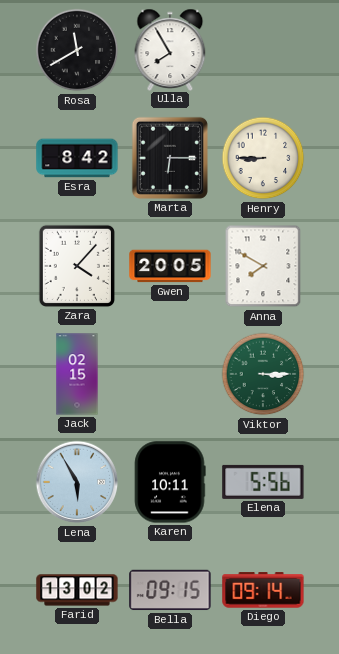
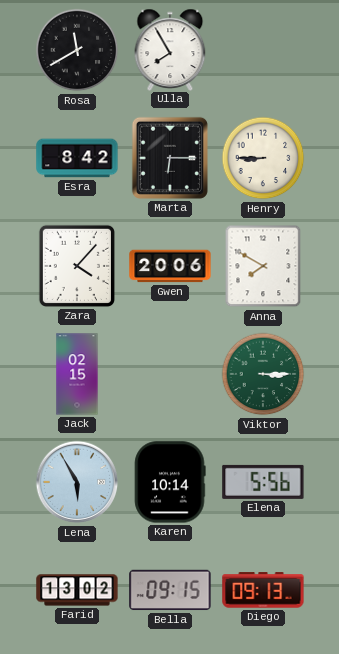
Gwen: 20:05 -> 20:06
Karen: 10:11 -> 10:14
Diego: 09:14 -> 09:13
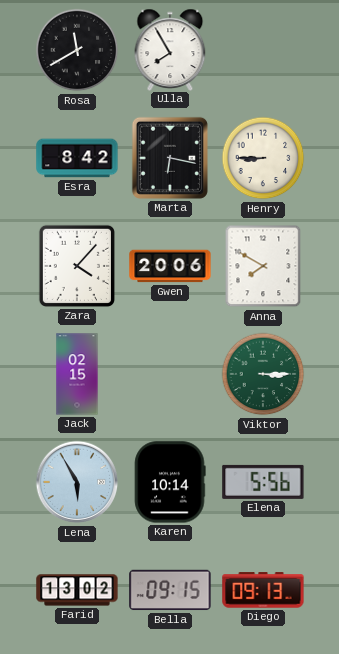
Marta: 6:15 -> 6:17
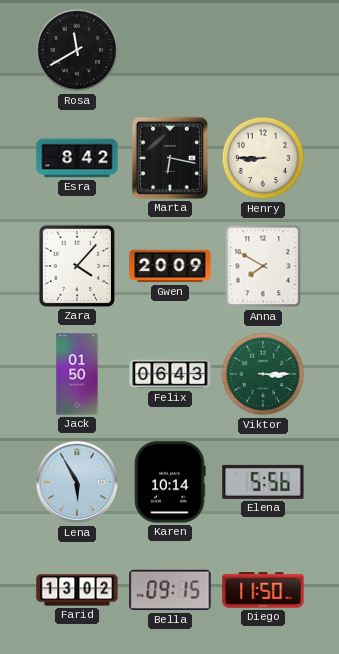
Ulla: 7:55 -> none
Gwen: 20:06 -> 20:09
Jack: 02:15 -> 01:50
Felix: none -> 06:43
Diego: 09:13 -> 11:50
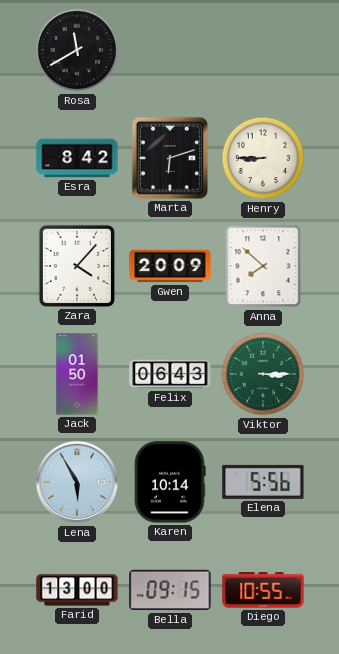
Marta: 6:17 -> 6:12
Anna: 7:50 -> 7:52
Farid: 13:02 -> 13:00
Diego: 11:50 -> 10:55
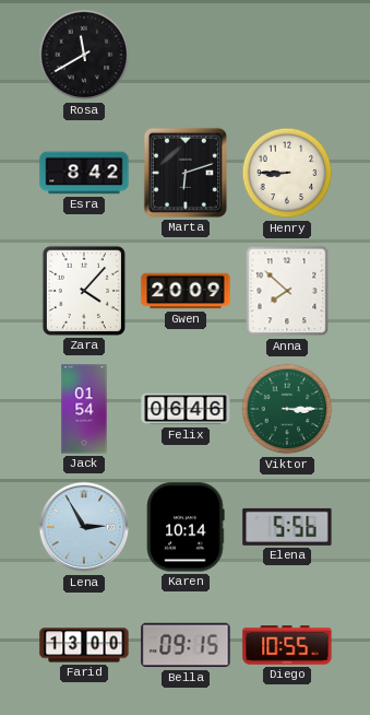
Jack: 01:50 -> 01:54
Felix: 06:43 -> 06:46
Lena: 5:55 -> 2:55
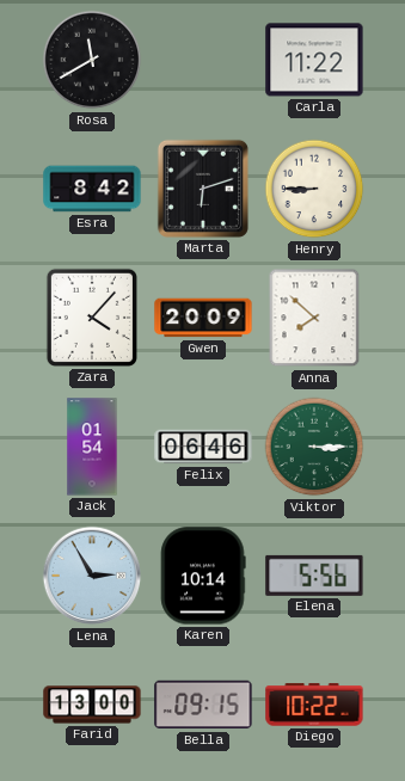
Carla: none -> 11:22
Diego: 10:55 -> 10:22
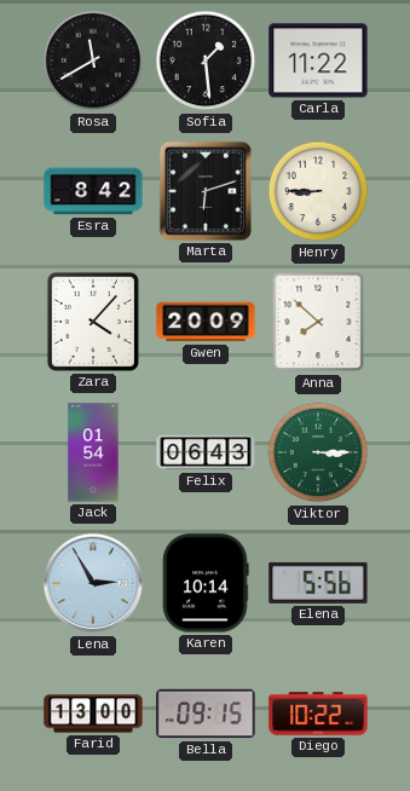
Sofia: none -> 1:29
Felix: 06:46 -> 06:43
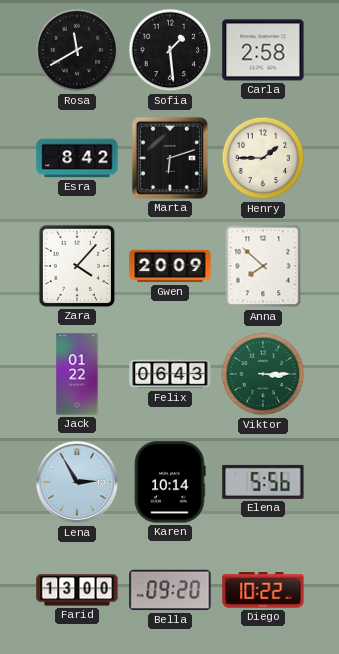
Carla: 11:22 -> 2:58
Henry: 8:45 -> 1:45
Jack: 01:54 -> 01:22
Bella: 09:15 -> 09:20
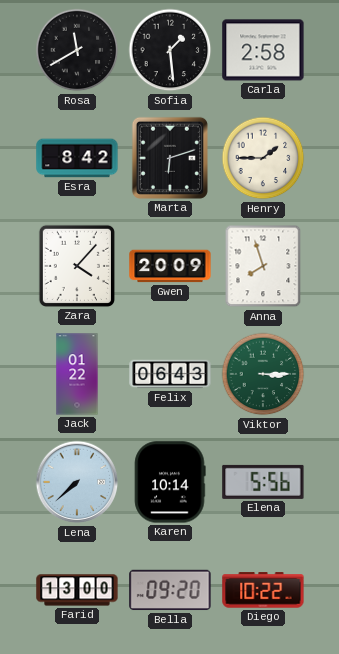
Anna: 7:52 -> 7:57
Lena: 2:55 -> 7:38
